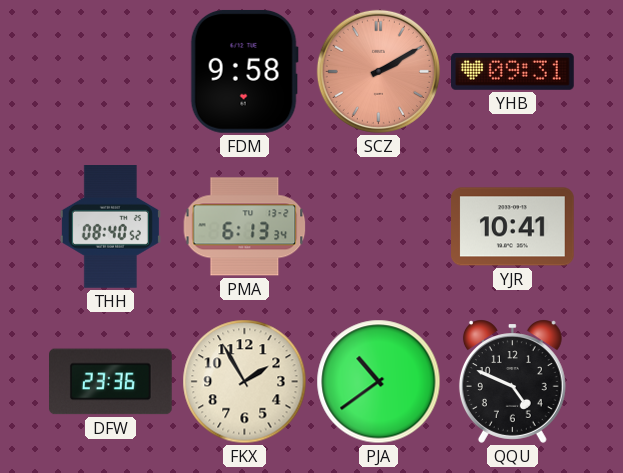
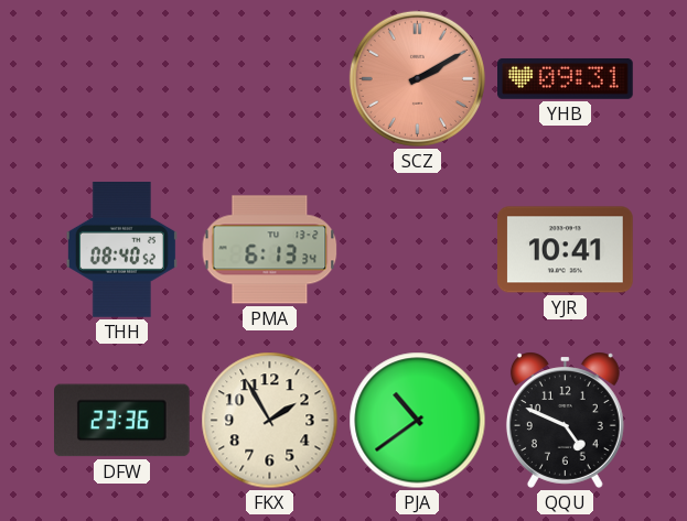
FDM: 9:58 -> none
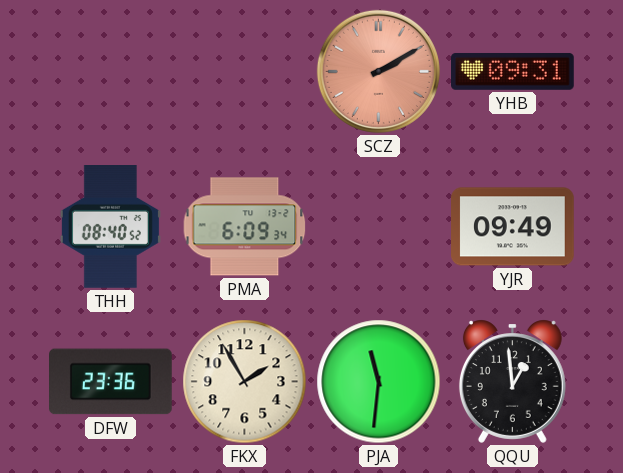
PMA: 6:13 -> 6:09
YJR: 10:41 -> 09:49
PJA: 10:39 -> 11:31
QQU: 4:49 -> 12:59
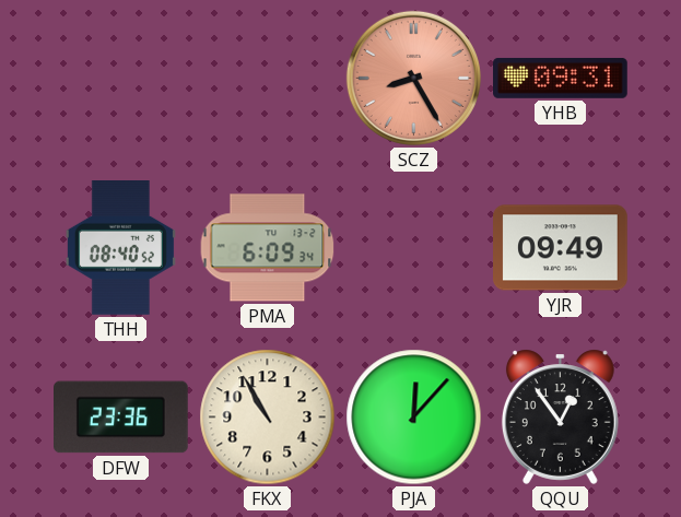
SCZ: 2:10 -> 8:25
FKX: 1:55 -> 10:55
PJA: 11:31 -> 12:07
QQU: 12:59 -> 12:54
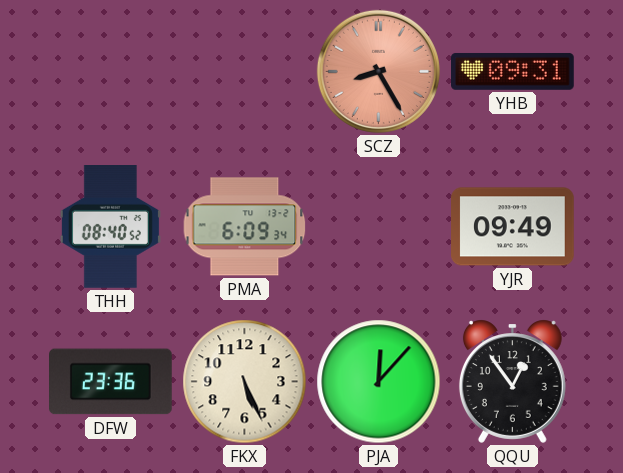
FKX: 10:55 -> 5:26
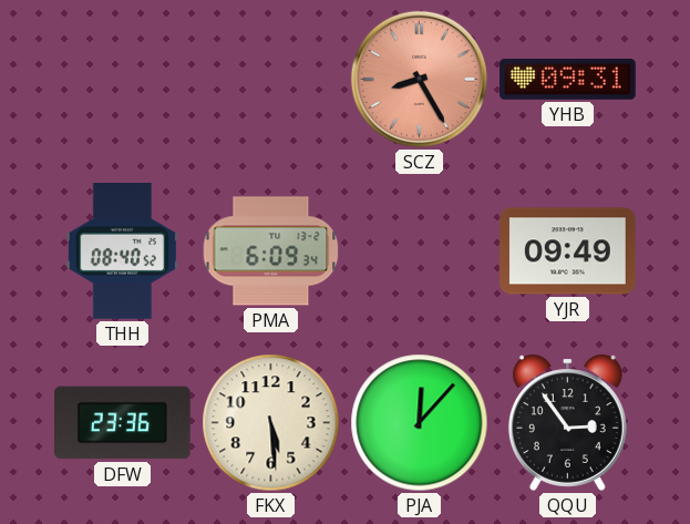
FKX: 5:26 -> 5:29
QQU: 12:54 -> 2:54
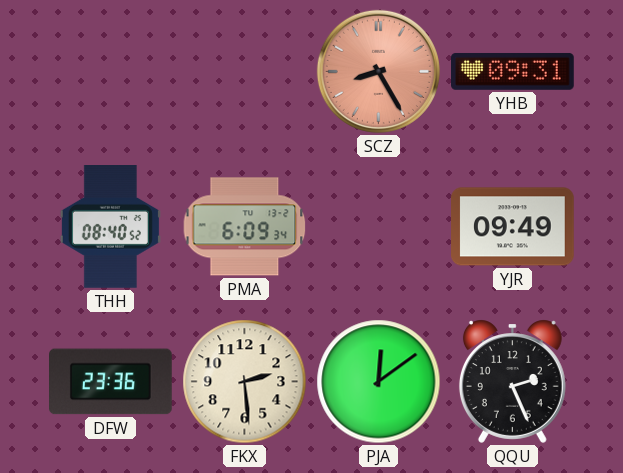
FKX: 5:29 -> 2:29
PJA: 12:07 -> 12:09
QQU: 2:54 -> 2:26
